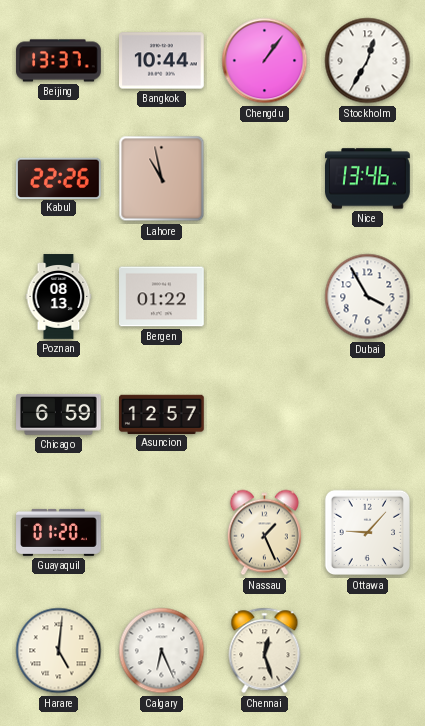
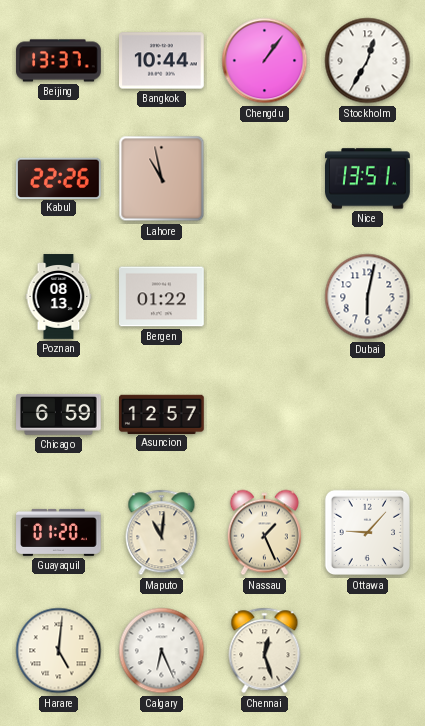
Nice: 13:46 -> 13:51
Dubai: 3:55 -> 6:02
Maputo: none -> 11:01
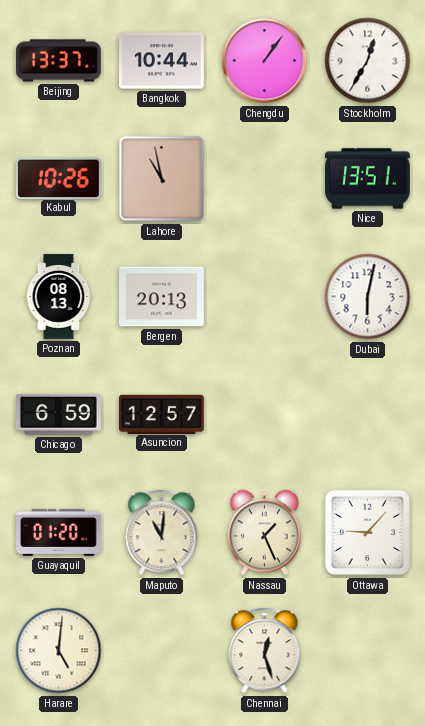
Kabul: 22:26 -> 10:26
Bergen: 01:22 -> 20:13
Calgary: 6:26 -> none
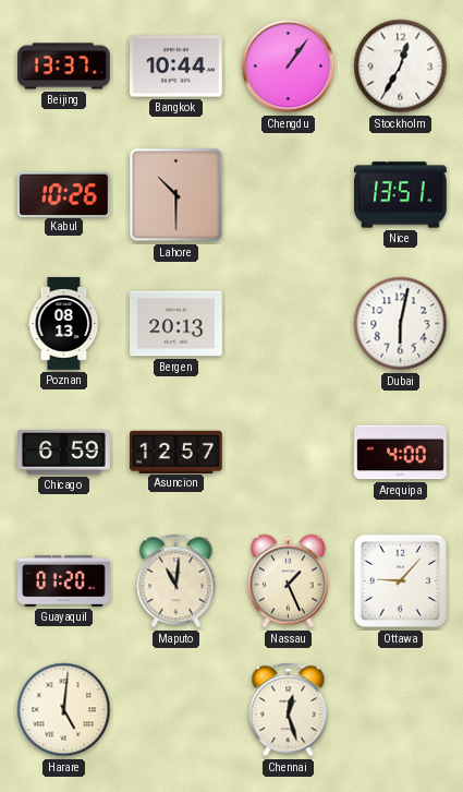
Lahore: 10:58 -> 10:30
Arequipa: none -> 4:00
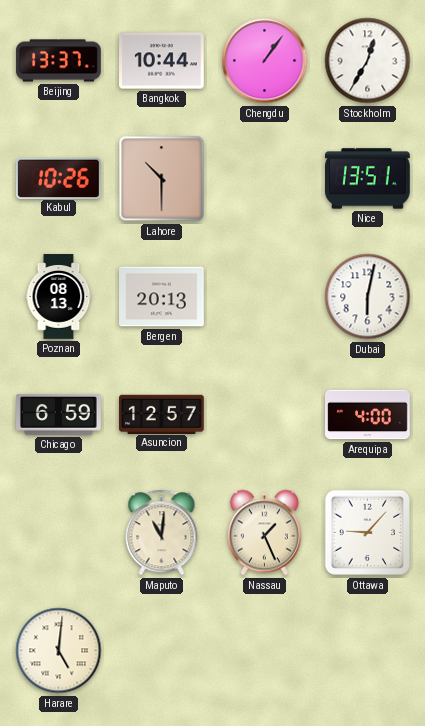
Guayaquil: 01:20 -> none
Chennai: 12:27 -> none
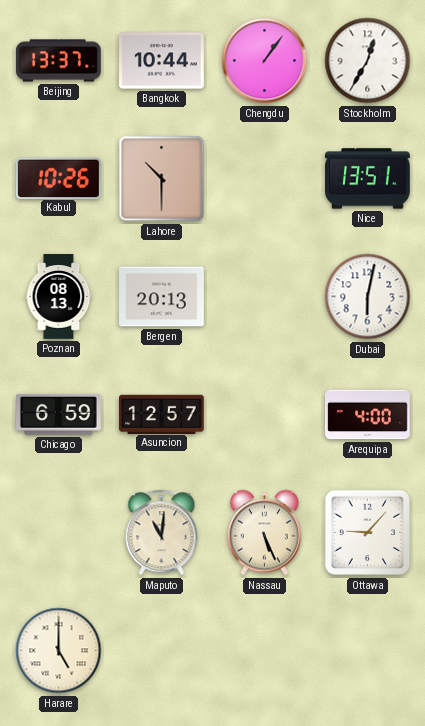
Nassau: 1:26 -> 5:26
Harare: 5:01 -> 5:00
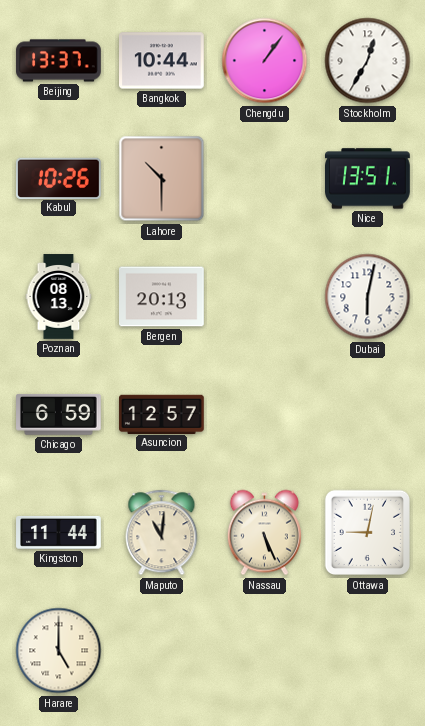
Arequipa: 4:00 -> none
Kingston: none -> 11:44
Ottawa: 9:07 -> 9:02
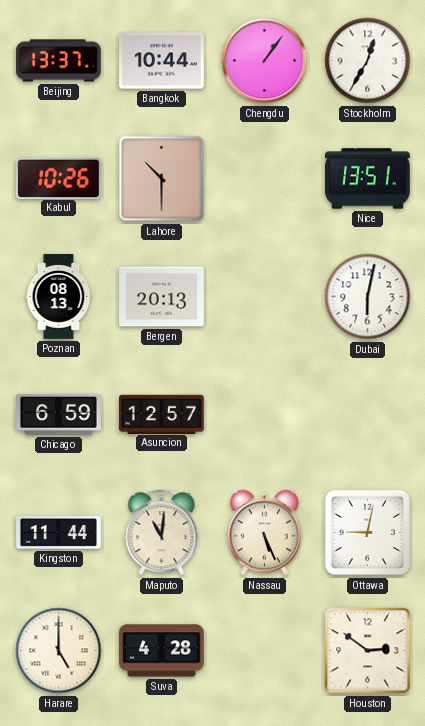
Suva: none -> 4:28
Houston: none -> 2:51
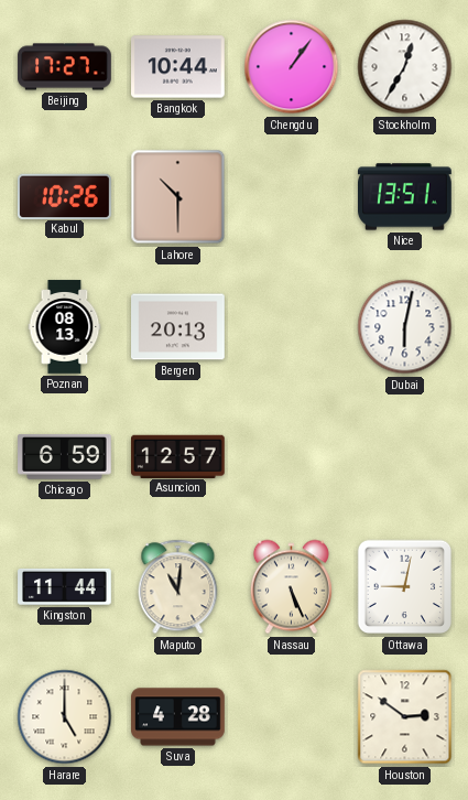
Beijing: 13:37 -> 17:27
